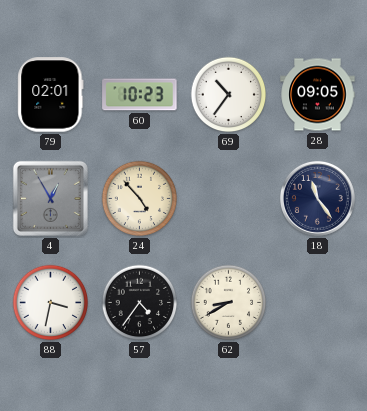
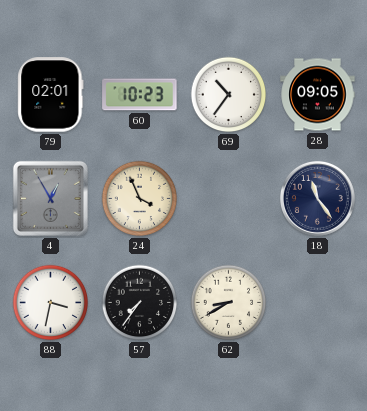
24: 4:53 -> 3:56
57: 4:36 -> 7:36
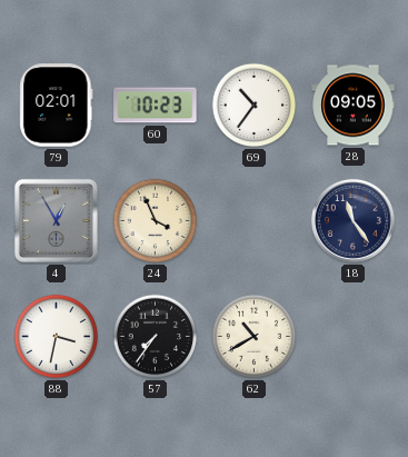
62: 8:40 -> 10:40
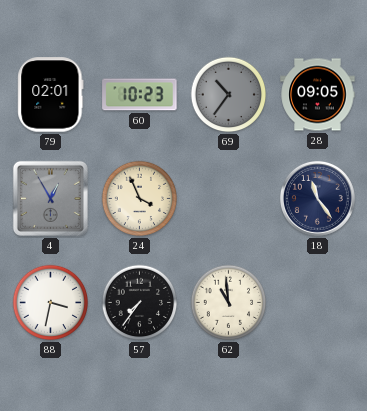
69 dial: white -> grey
62: 10:40 -> 10:59
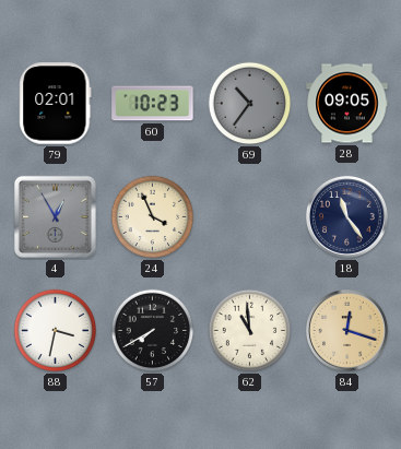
57: 7:36 -> 7:40
84: none -> 12:18
